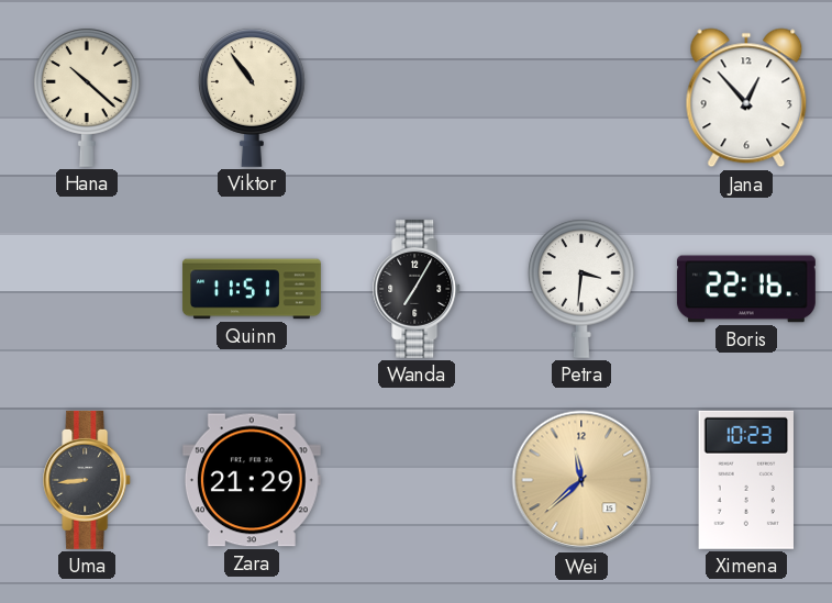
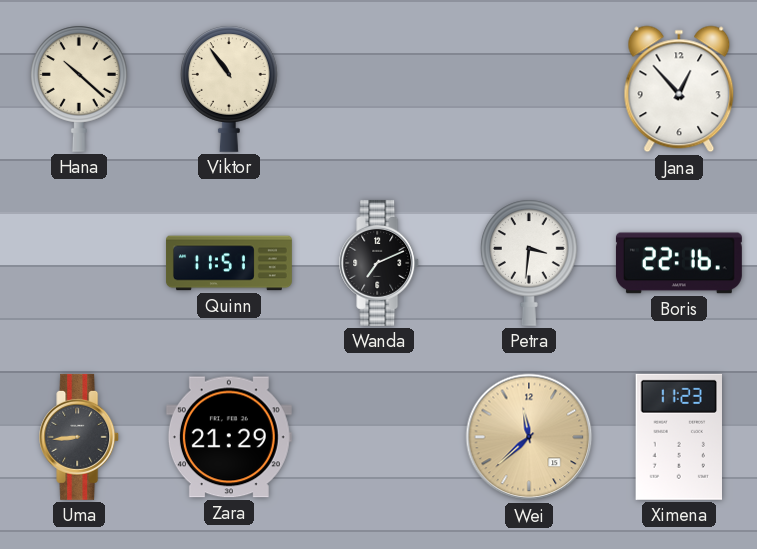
Wanda: 7:05 -> 7:11
Ximena: 10:23 -> 11:23
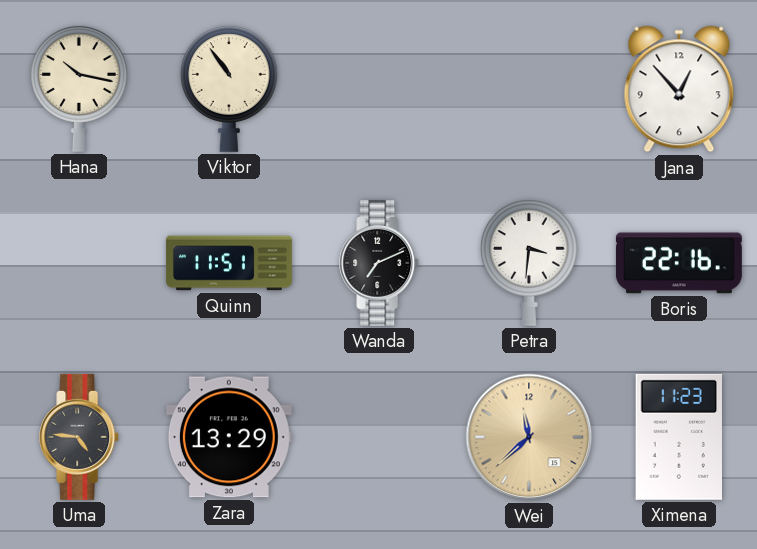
Hana: 10:22 -> 10:17
Uma: 8:44 -> 4:46
Zara: 21:29 -> 13:29
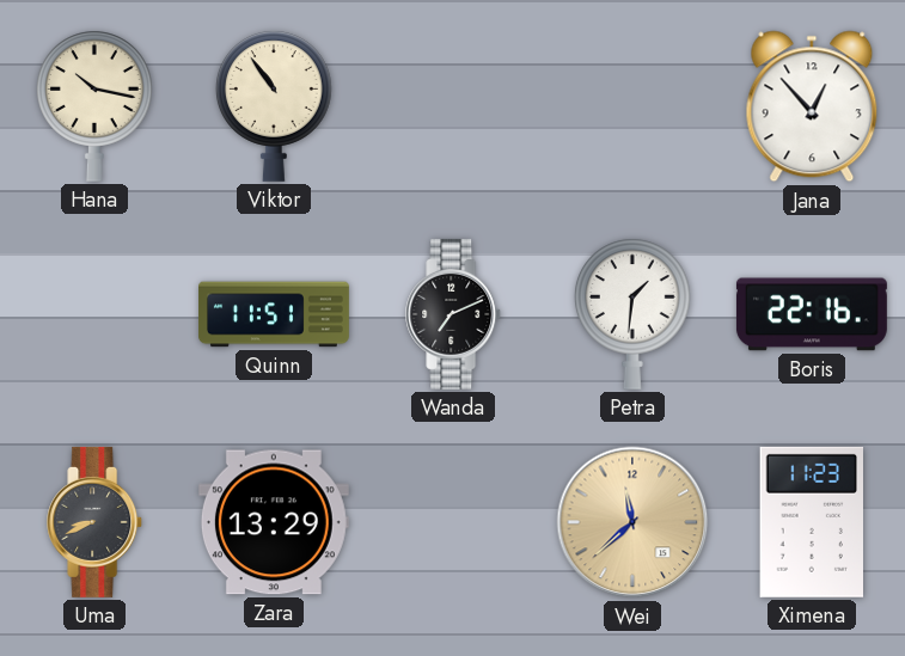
Petra: 3:31 -> 1:31
Uma: 4:46 -> 8:41
